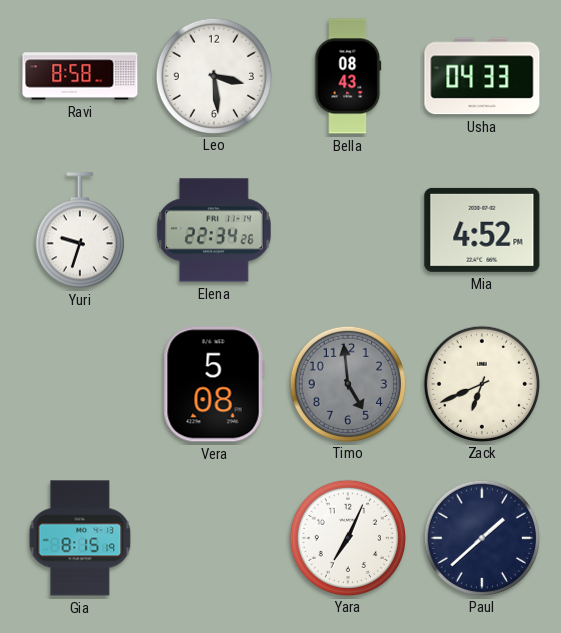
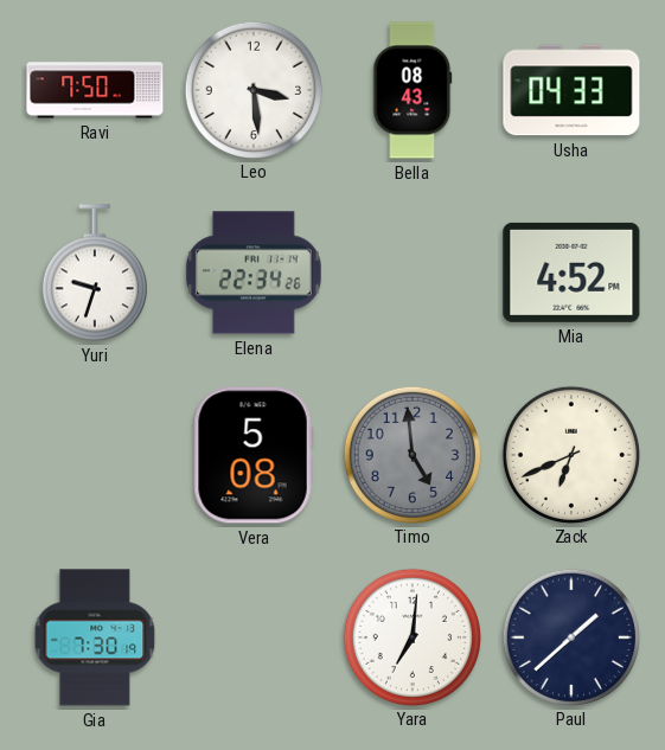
Ravi: 8:58 -> 7:50
Gia: 8:15 -> 7:30
Yara: 7:04 -> 7:01
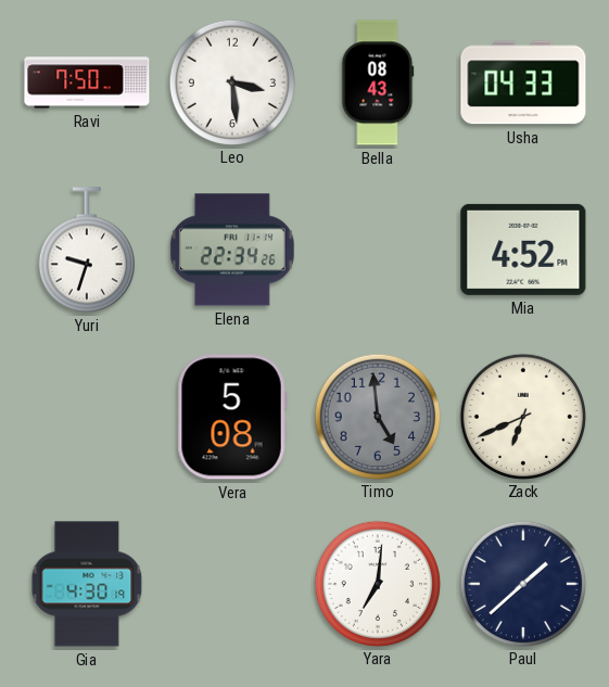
Gia: 7:30 -> 4:30
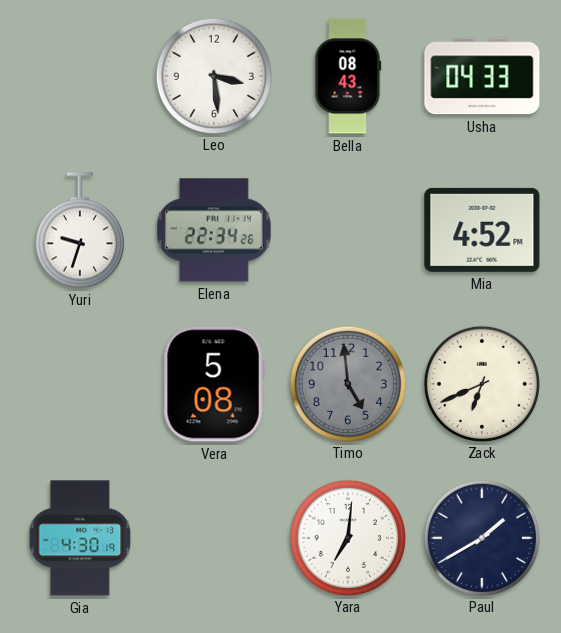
Ravi: 7:50 -> none
Paul: 1:38 -> 1:40
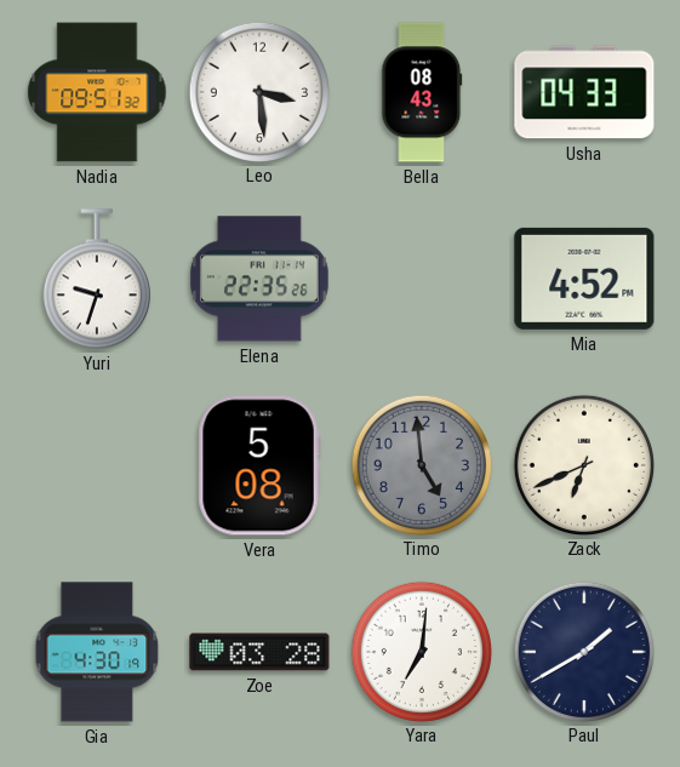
Nadia: none -> 09:51
Elena: 22:34 -> 22:35
Zoe: none -> 03:28
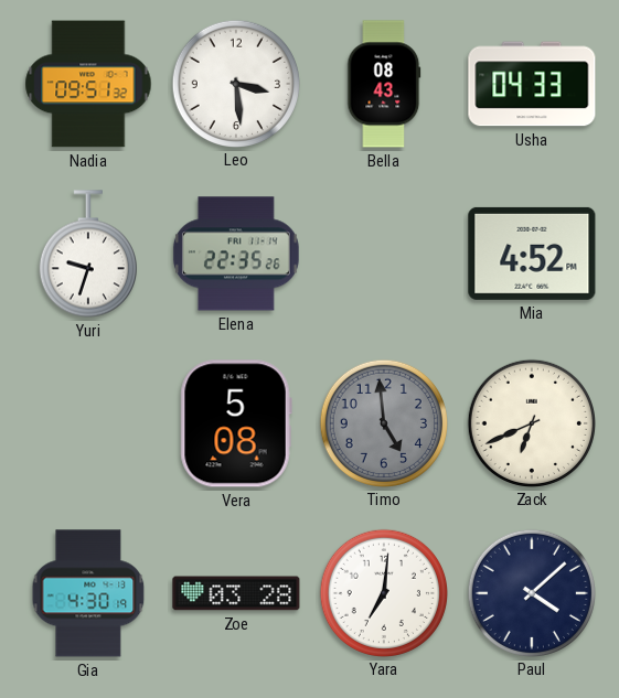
Paul: 1:40 -> 4:08
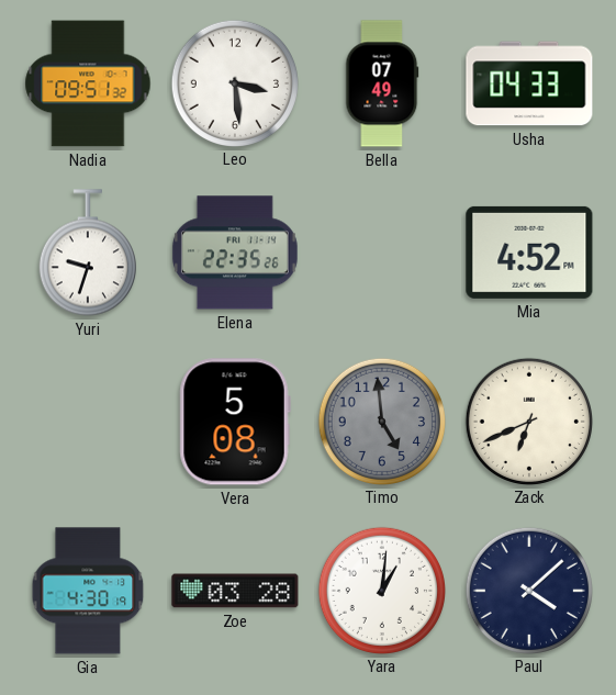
Bella: 08:43 -> 07:49
Yara: 7:01 -> 1:01
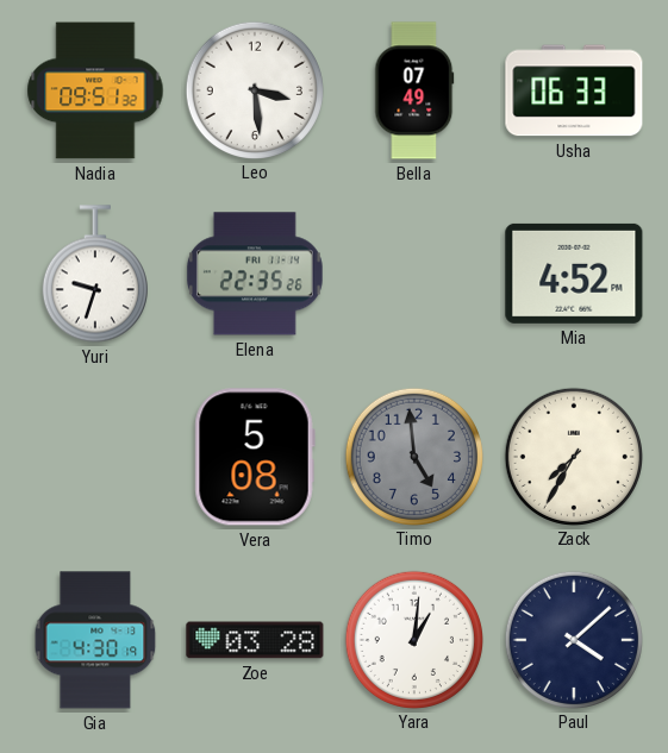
Usha: 04:33 -> 06:33
Zack: 6:41 -> 7:35
